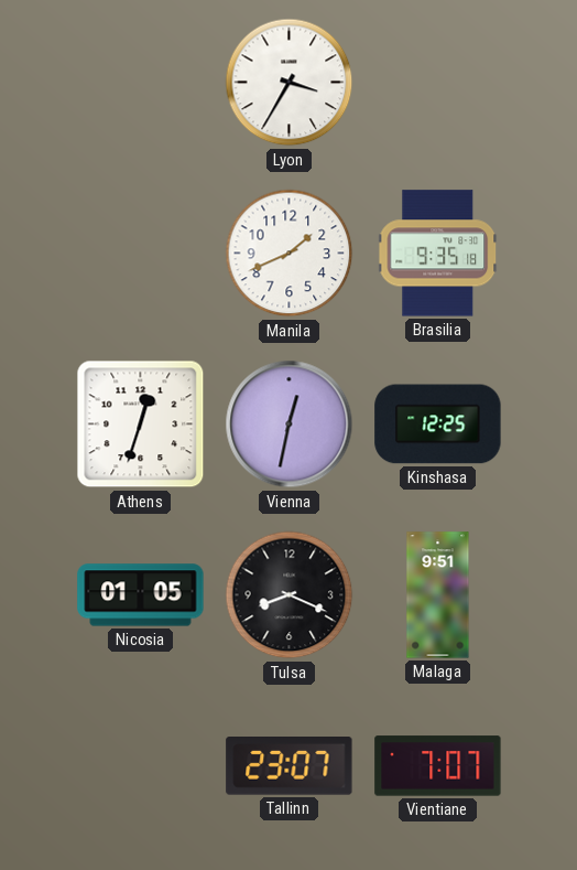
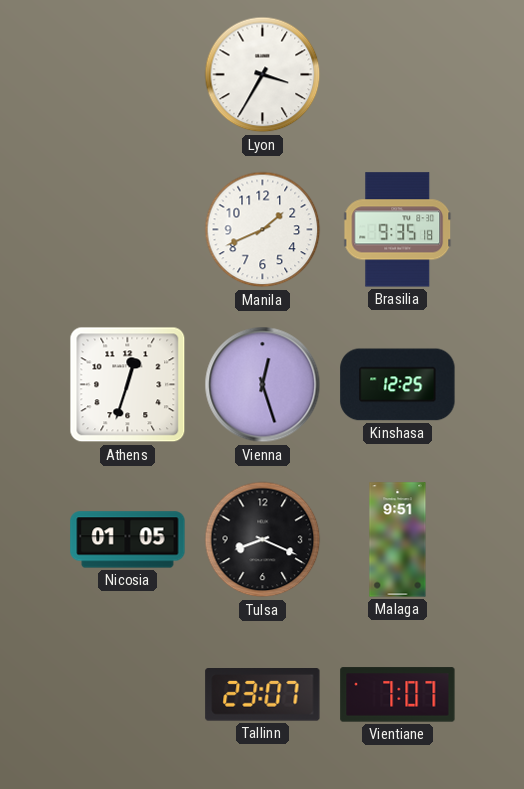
Vienna: 12:32 -> 12:27
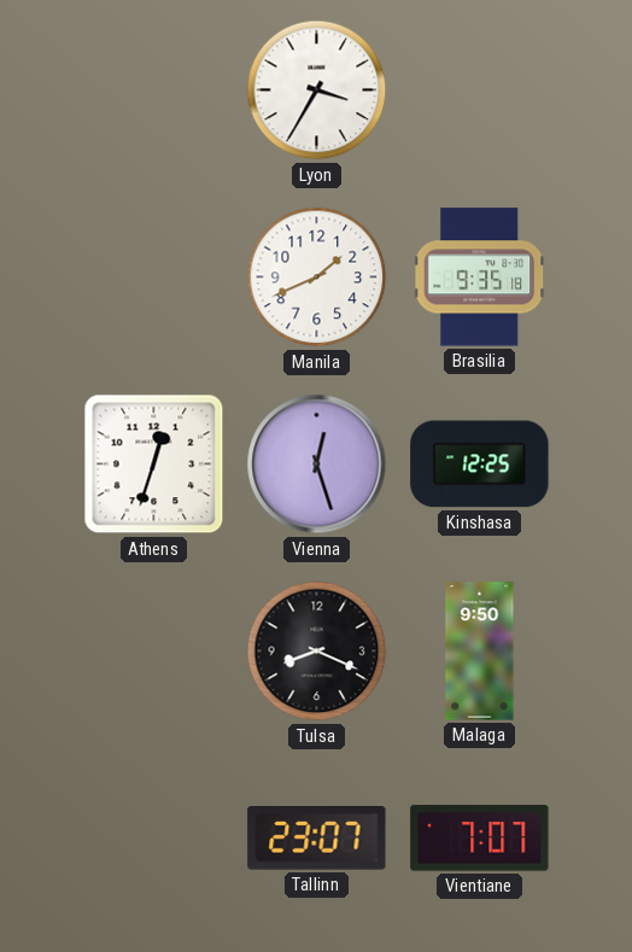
Nicosia: 01:05 -> none
Malaga: 9:51 -> 9:50
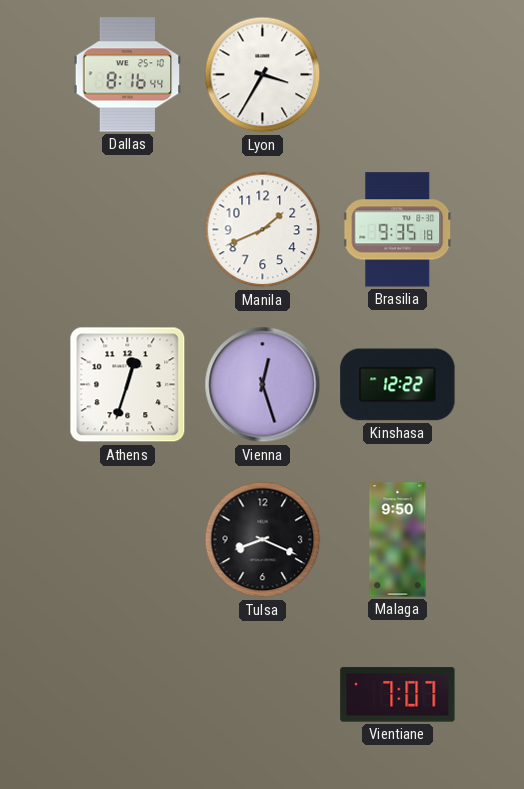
Dallas: none -> 8:16
Kinshasa: 12:25 -> 12:22
Tallinn: 23:07 -> none
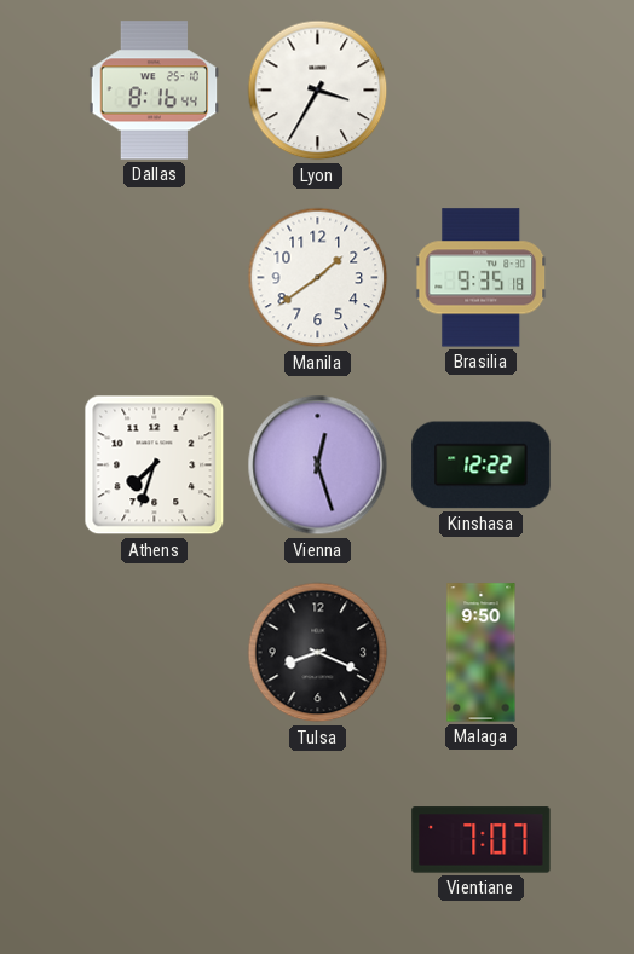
Manila: 1:41 -> 1:39
Athens: 12:33 -> 7:33
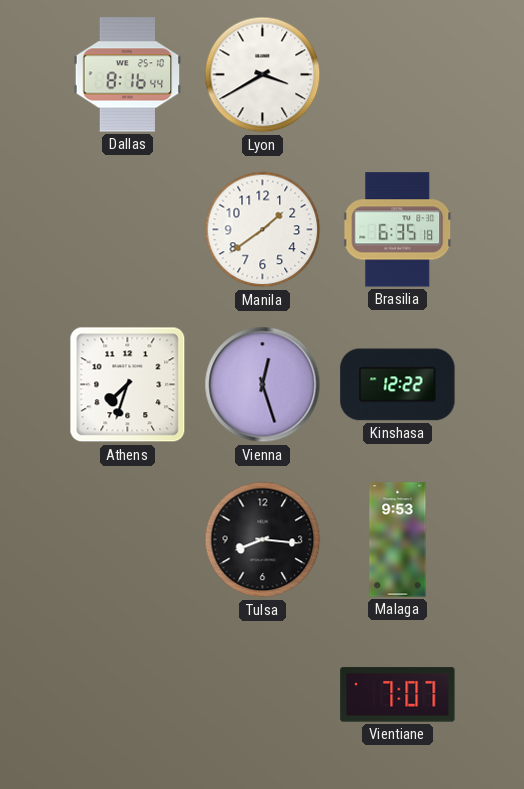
Lyon: 3:35 -> 3:40
Brasilia: 9:35 -> 6:35
Tulsa: 8:19 -> 8:16
Malaga: 9:50 -> 9:53
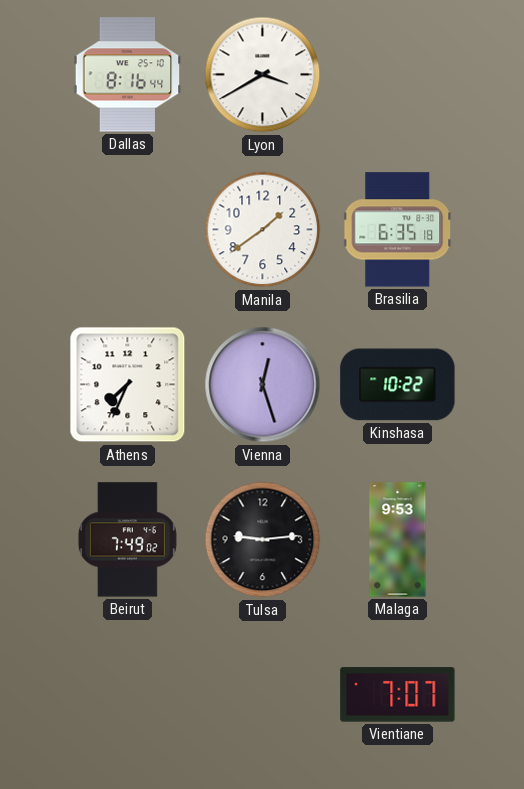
Athens: 7:33 -> 7:34
Kinshasa: 12:22 -> 10:22
Beirut: none -> 7:49
Tulsa: 8:16 -> 9:14
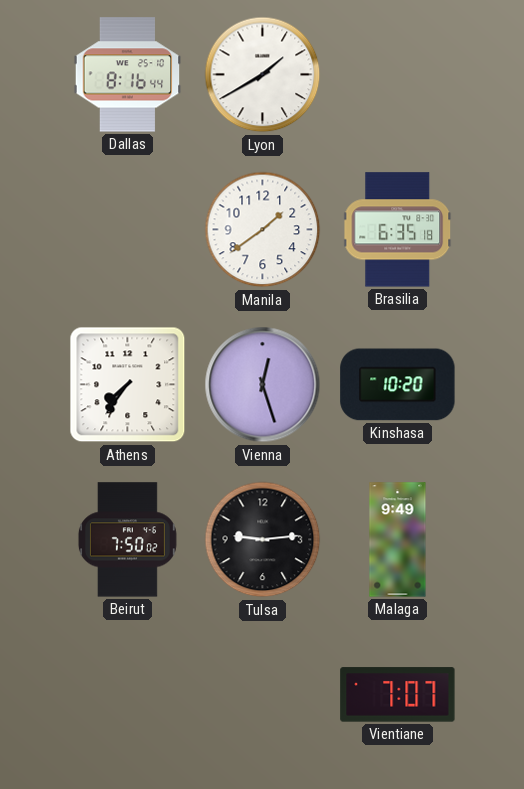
Lyon: 3:40 -> 1:40
Athens: 7:34 -> 7:36
Kinshasa: 10:22 -> 10:20
Beirut: 7:49 -> 7:50
Malaga: 9:53 -> 9:49
